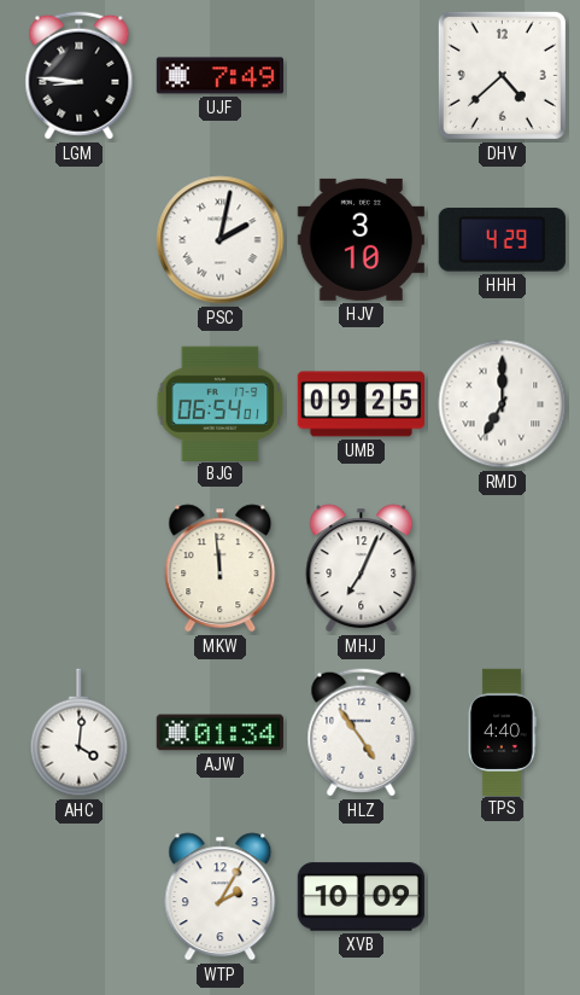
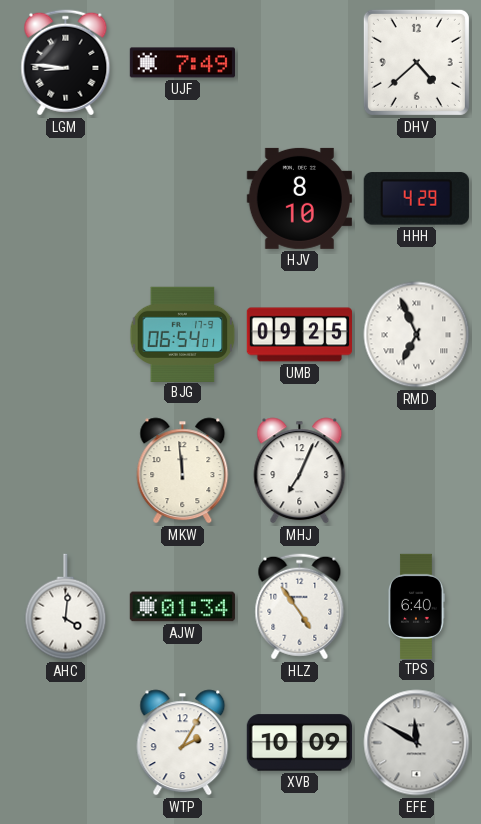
PSC: 2:02 -> none
HJV: 3:10 -> 8:10
RMD: 7:00 -> 6:56
TPS: 4:40 -> 6:40
EFE: none -> 11:50
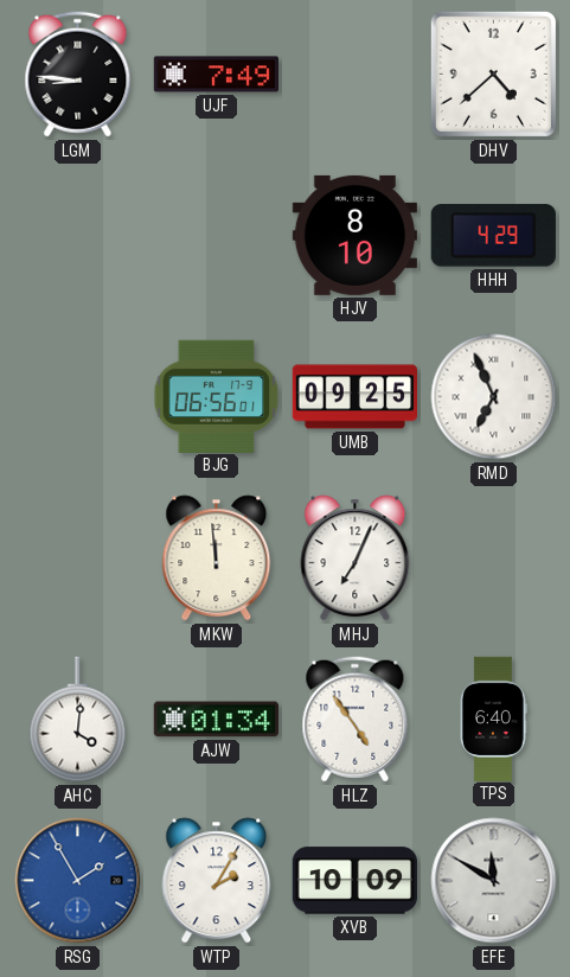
BJG: 06:54 -> 06:56
RSG: none -> 1:55
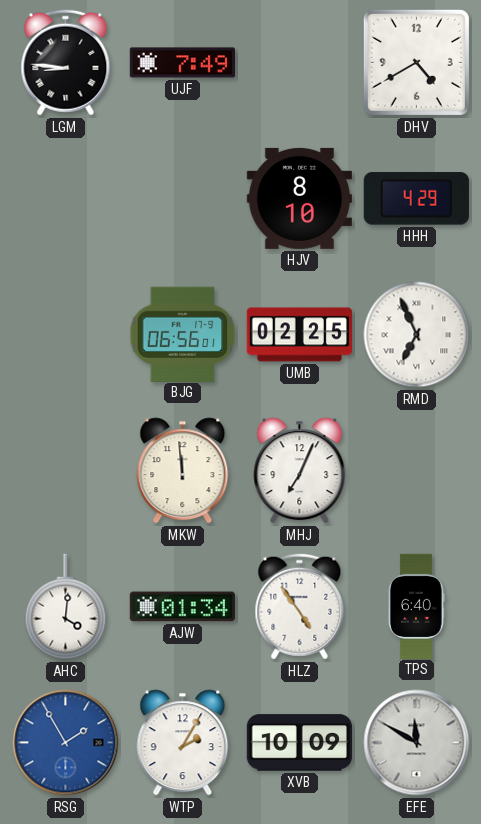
DHV: 4:38 -> 4:40
UMB: 09:25 -> 02:25
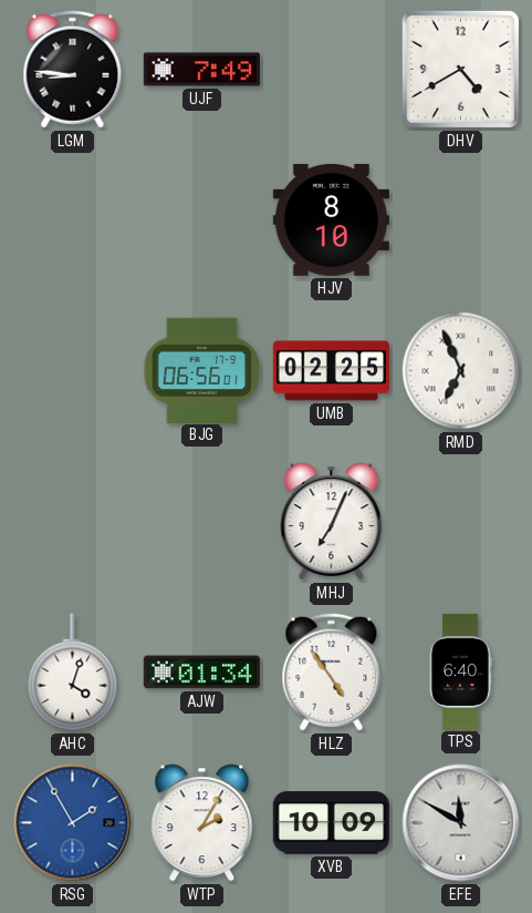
HHH: 4:29 -> none
MKW: 11:59 -> none
AHC: 4:01 -> 4:03
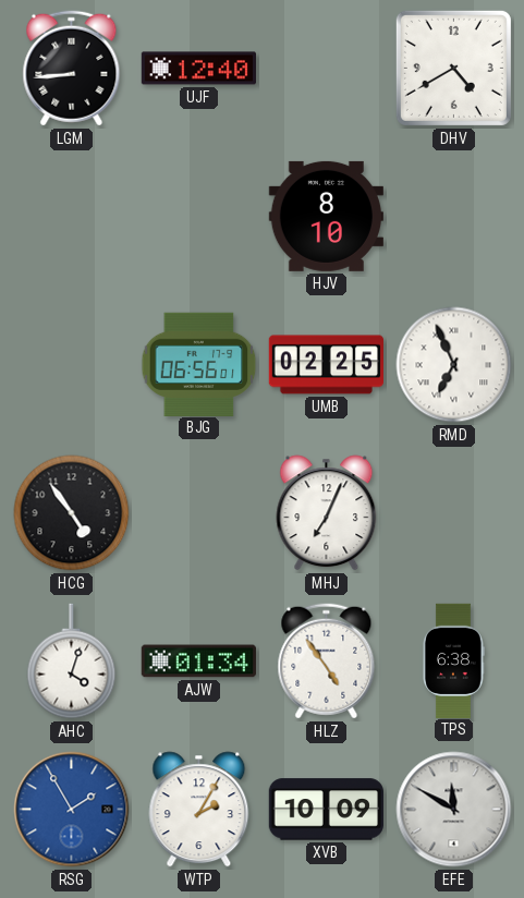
LGM: 8:46 -> 8:44
UJF: 7:49 -> 12:40
HCG: none -> 4:54
TPS: 6:40 -> 6:38
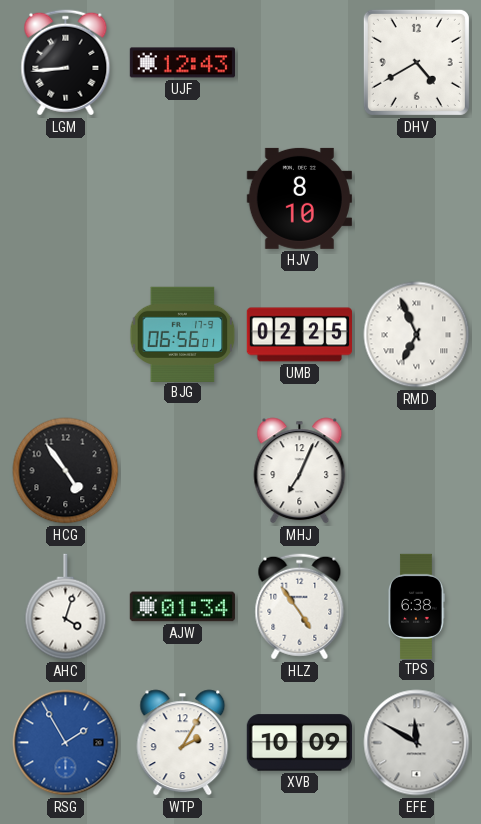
UJF: 12:40 -> 12:43
